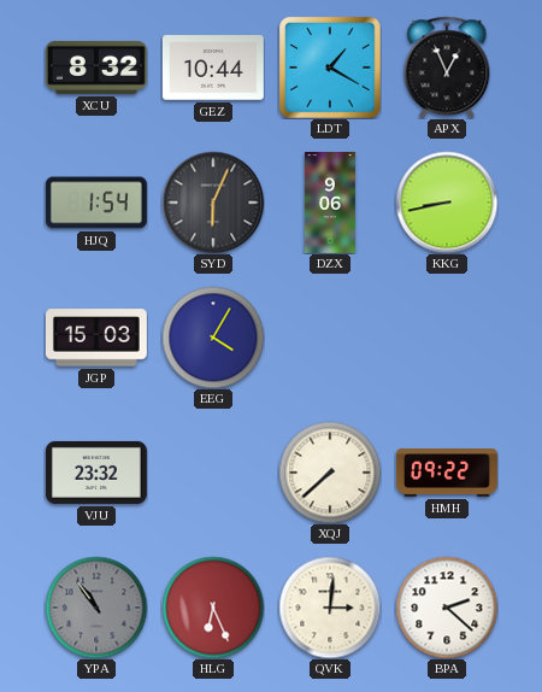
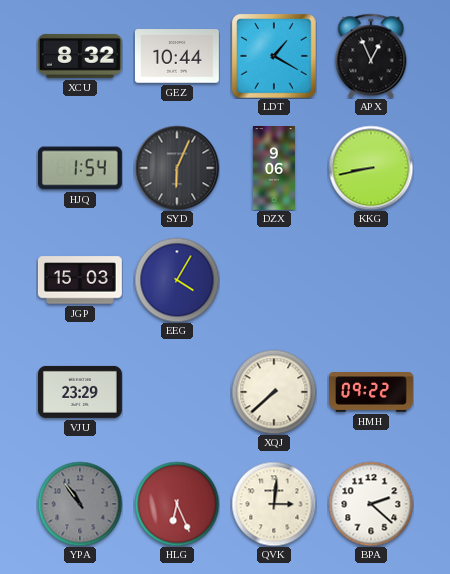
VJU: 23:32 -> 23:29
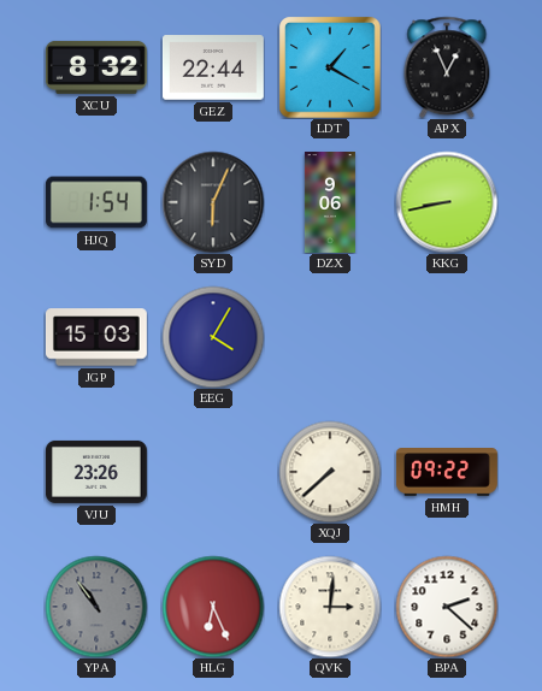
GEZ: 10:44 -> 22:44
VJU: 23:29 -> 23:26
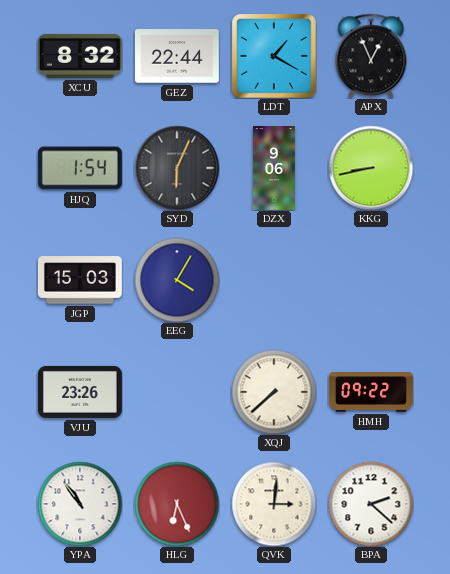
YPA dial: grey -> white
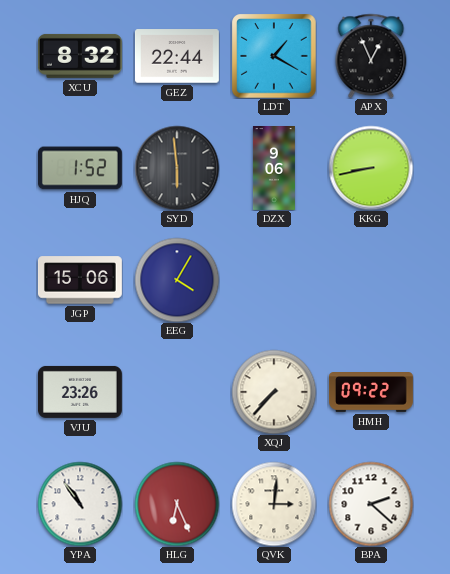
HJQ: 1:54 -> 1:52
SYD: 6:04 -> 5:59
JGP: 15:03 -> 15:06
XQJ: 7:38 -> 7:37
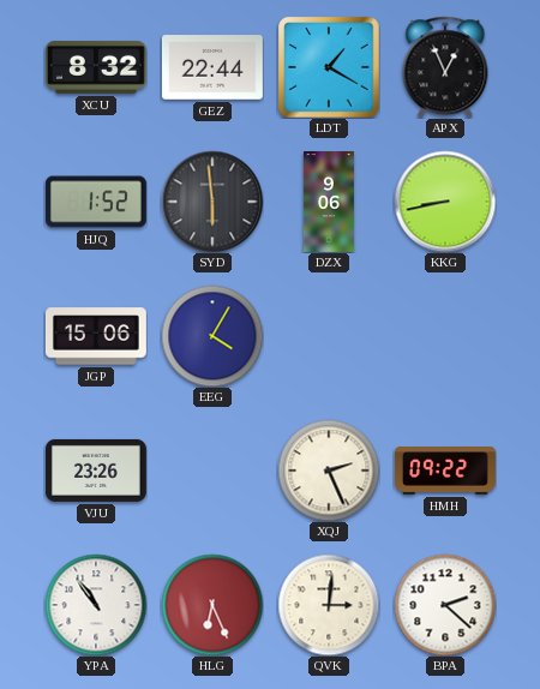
XQJ: 7:37 -> 2:26
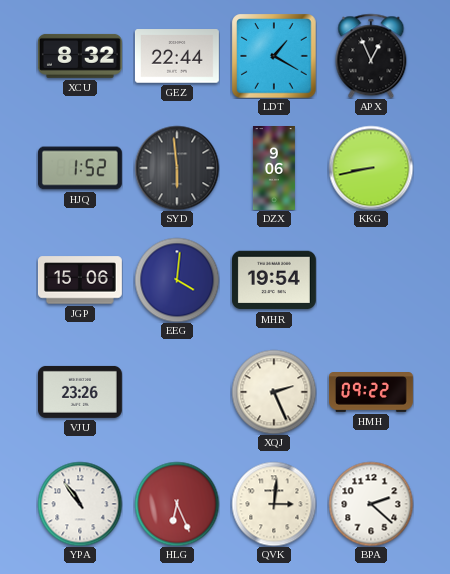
EEG: 4:05 -> 4:01
MHR: none -> 19:54
